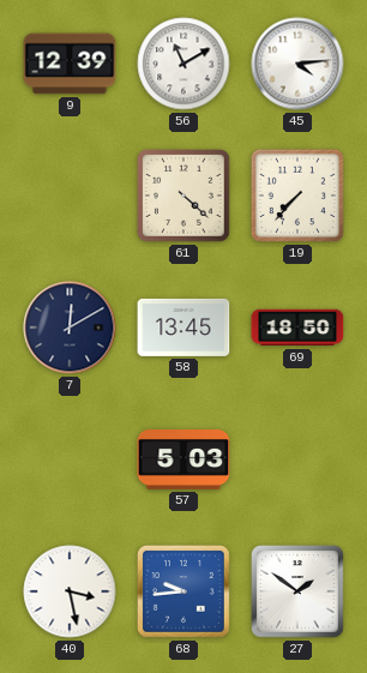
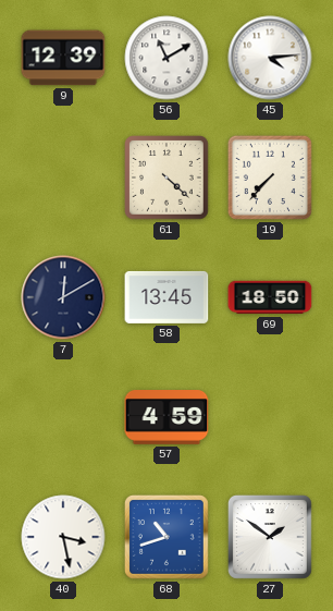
57: 5:03 -> 4:59
68: 9:44 -> 10:42
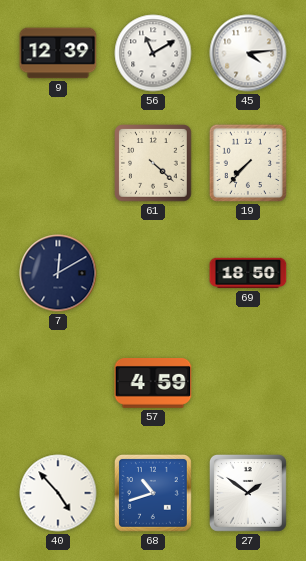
58: 13:45 -> none
40: 3:28 -> 4:53
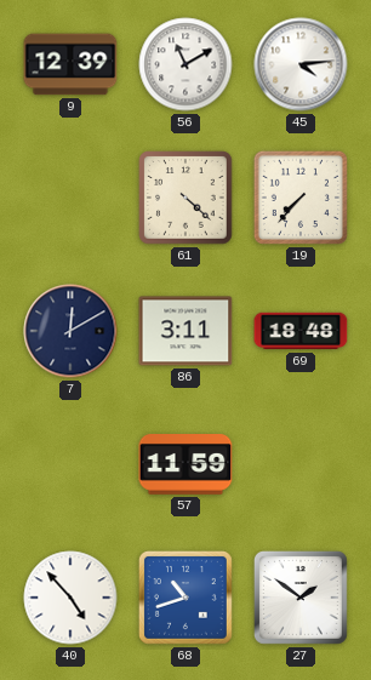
86: none -> 3:11
69: 18:50 -> 18:48
57: 4:59 -> 11:59
